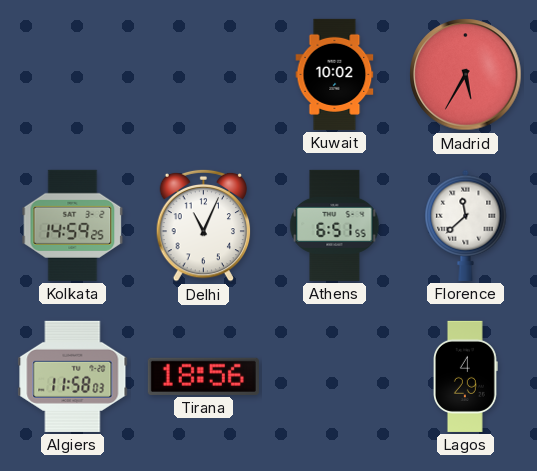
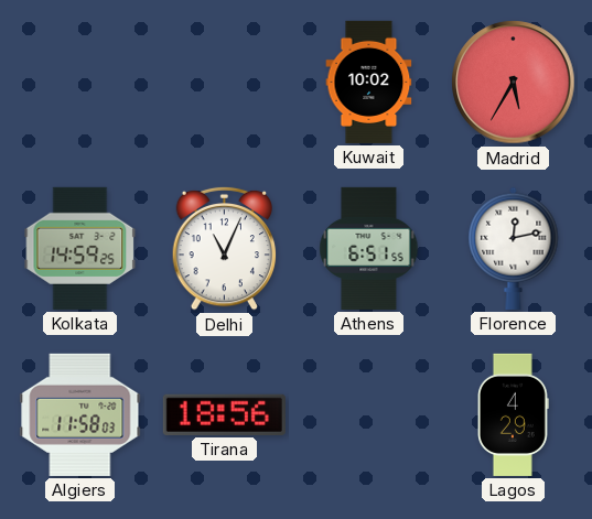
Florence: 11:38 -> 12:13
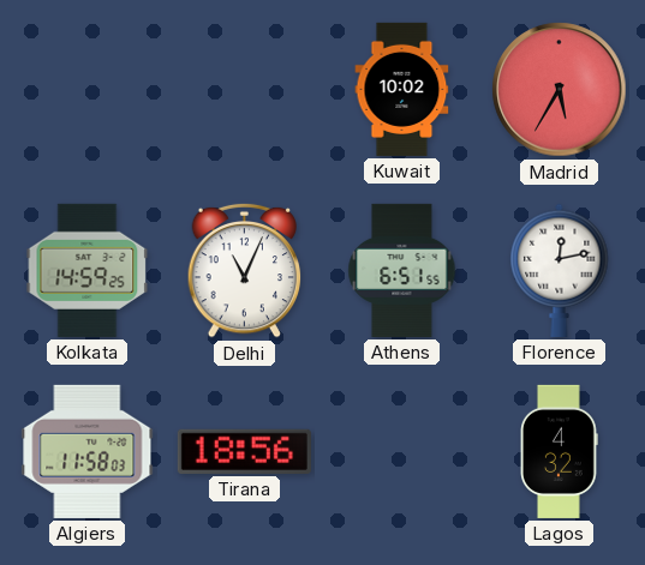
Lagos: 4:29 -> 4:32
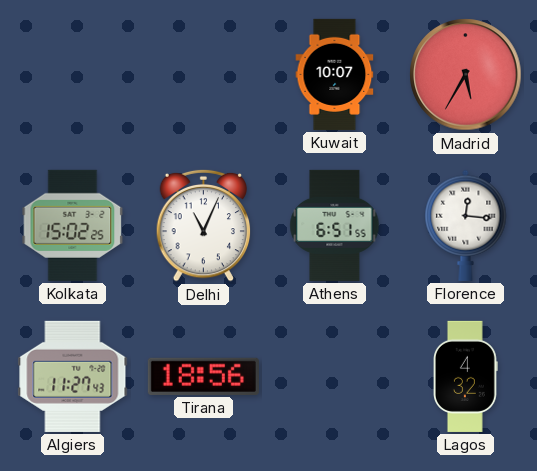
Kuwait: 10:02 -> 10:07
Kolkata: 14:59 -> 15:02
Florence: 12:13 -> 12:16
Algiers: 11:58 -> 11:27
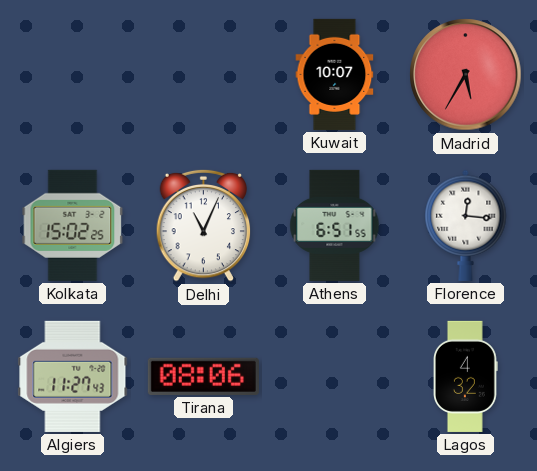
Tirana: 18:56 -> 08:06
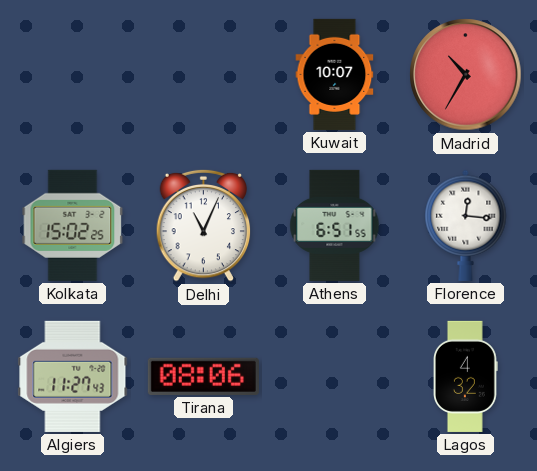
Madrid: 5:35 -> 10:35
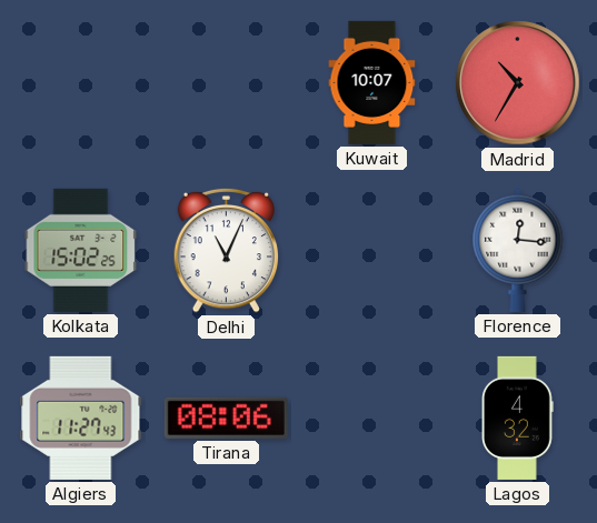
Athens: 6:51 -> none
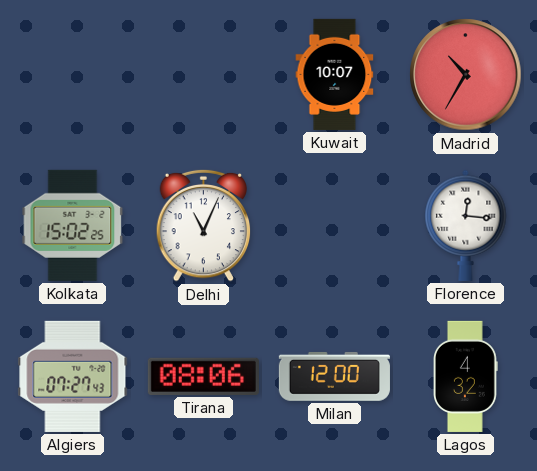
Algiers: 11:27 -> 07:27
Milan: none -> 12:00
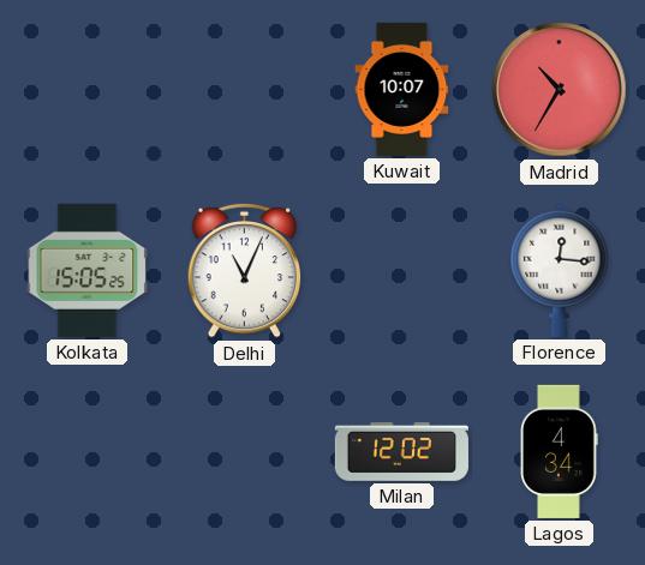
Kolkata: 15:02 -> 15:05
Algiers: 07:27 -> none
Tirana: 08:06 -> none
Milan: 12:00 -> 12:02
Lagos: 4:32 -> 4:34
